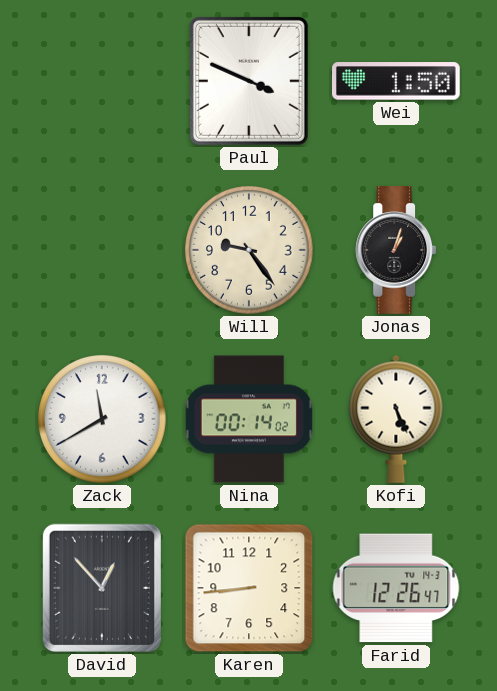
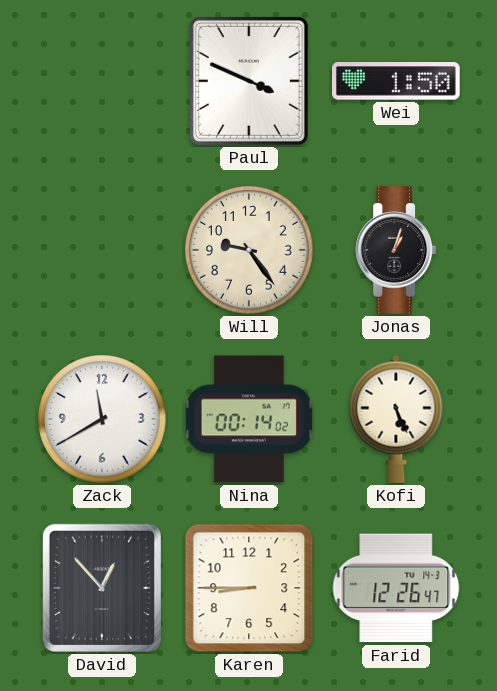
Karen: 8:44 -> 8:45
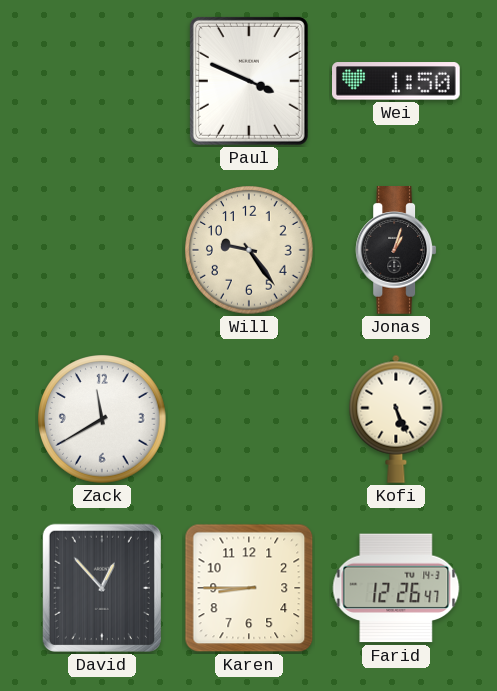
Nina: 00:14 -> none
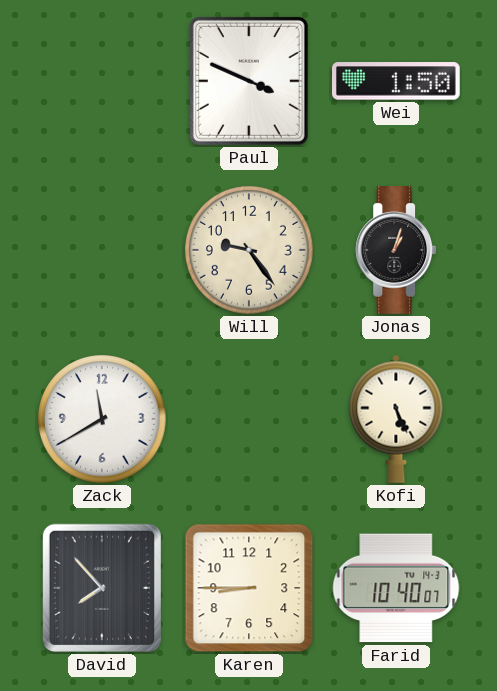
David: 12:53 -> 7:53
Farid: 12:26 -> 10:40
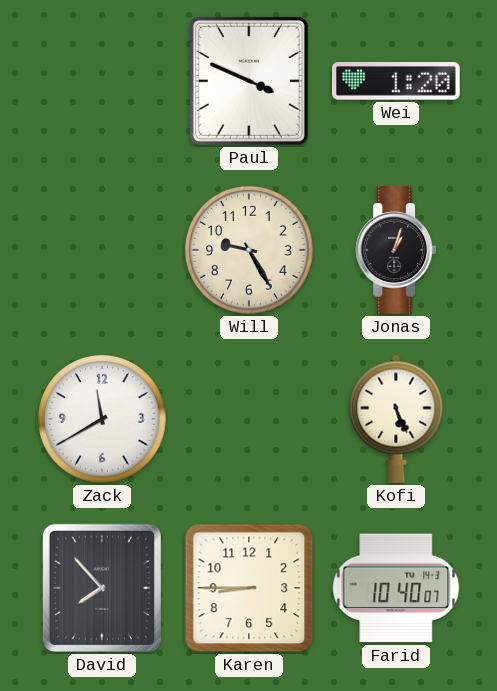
Wei: 1:50 -> 1:20
Will: 9:24 -> 9:25
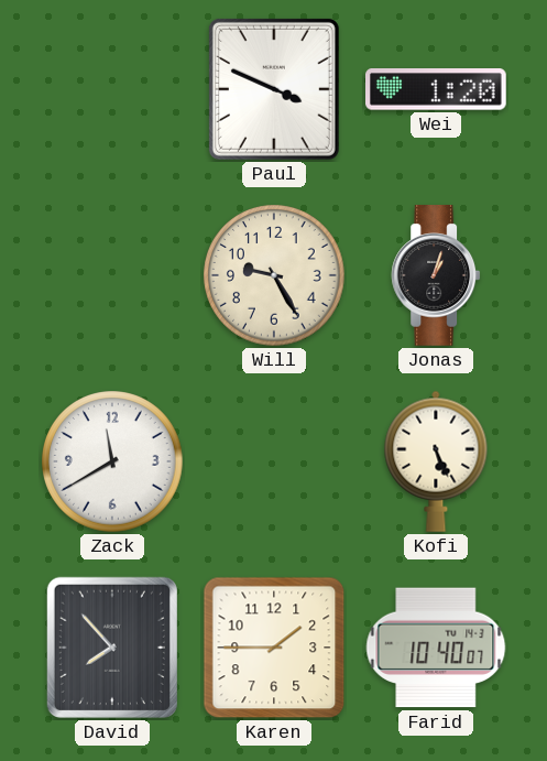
Karen: 8:45 -> 1:45
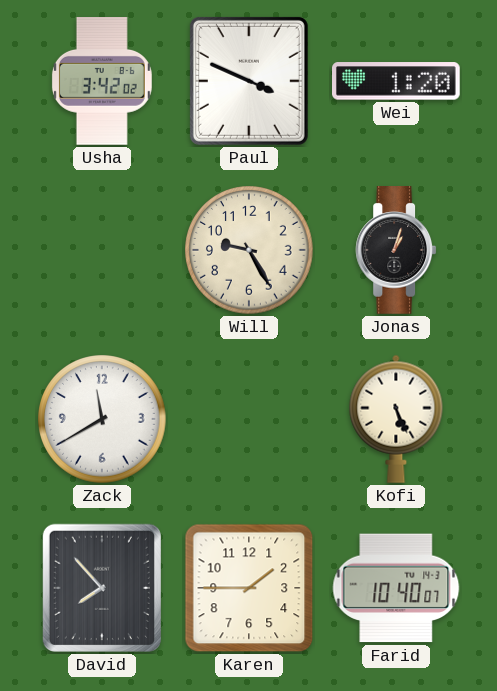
Usha: none -> 3:42
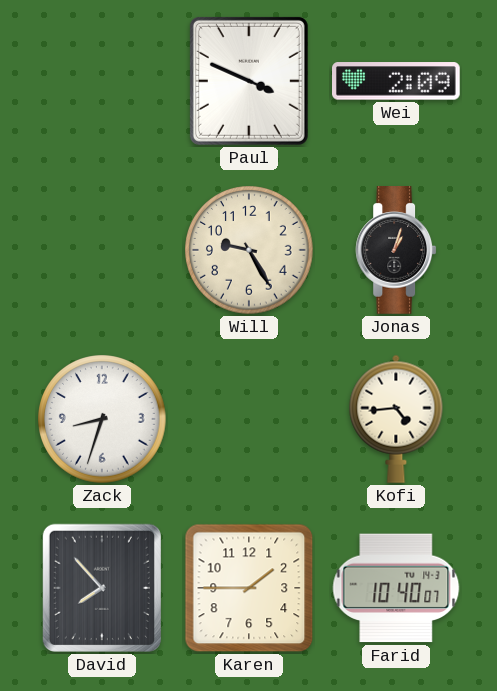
Usha: 3:42 -> none
Wei: 1:20 -> 2:09
Zack: 11:40 -> 8:33
Kofi: 5:26 -> 4:44
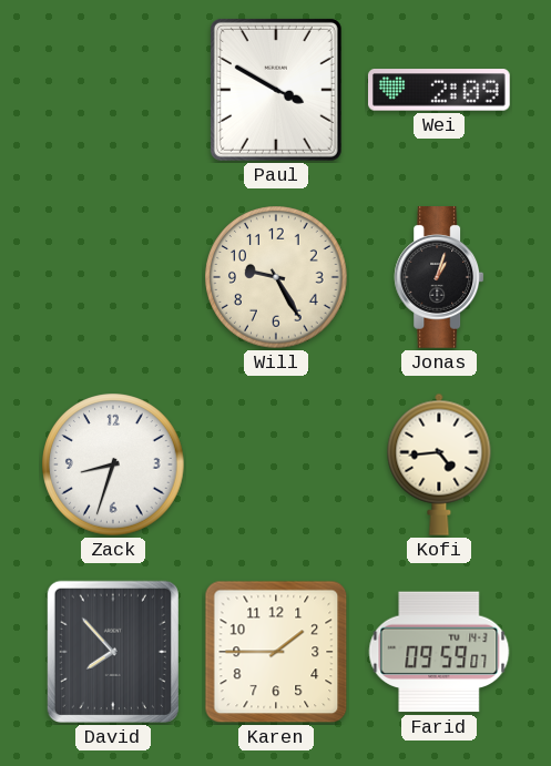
Paul: 3:49 -> 3:50
Farid: 10:40 -> 09:59
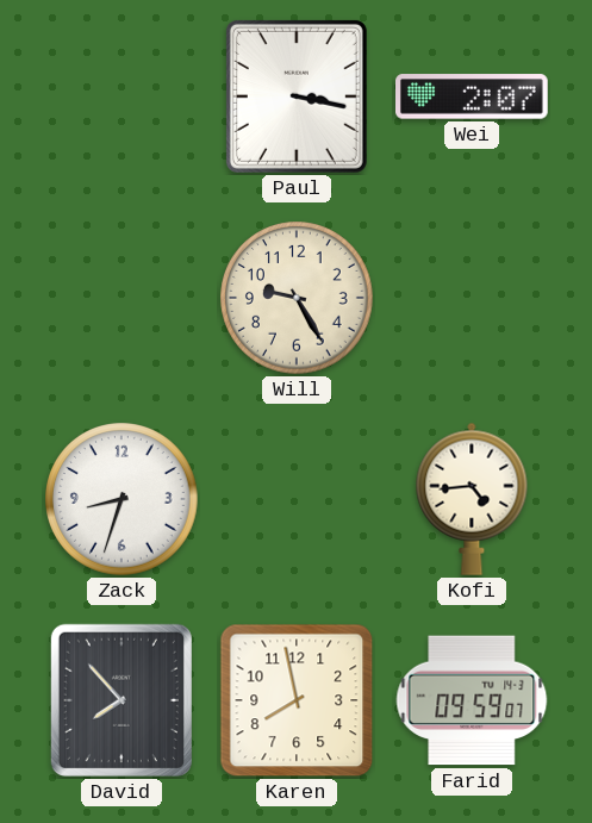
Paul: 3:50 -> 3:17
Wei: 2:09 -> 2:07
Jonas: 1:03 -> none
Karen: 1:45 -> 7:58
